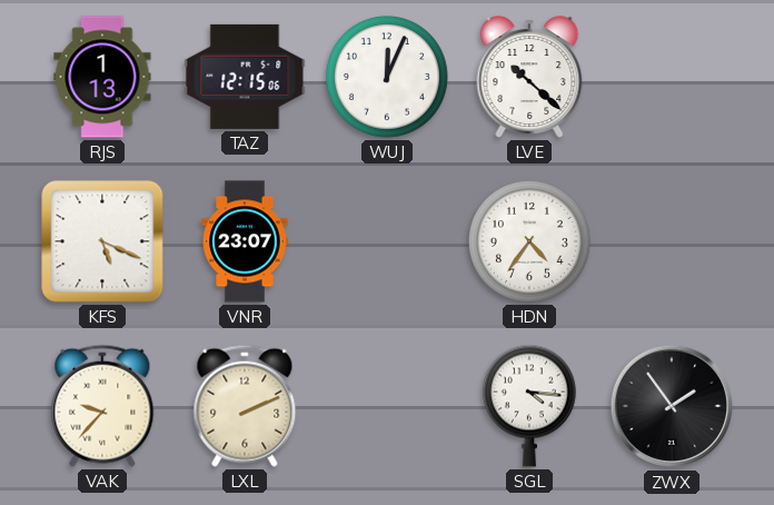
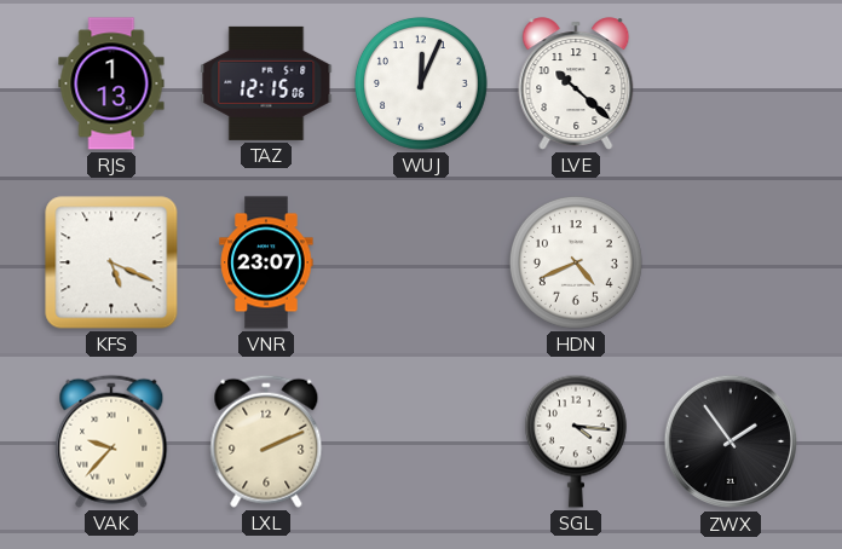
HDN: 4:36 -> 4:41
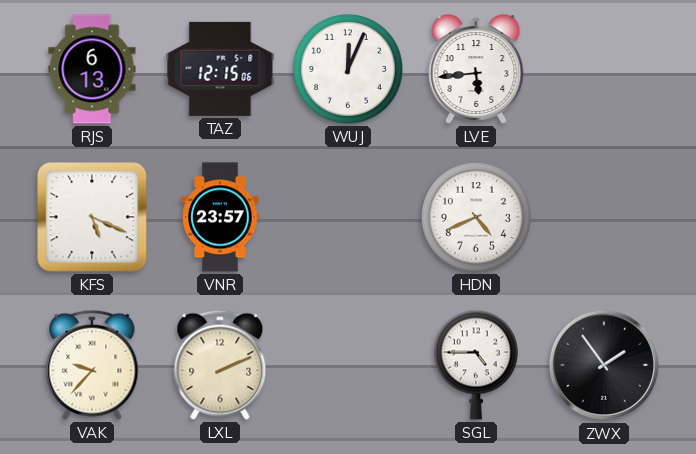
RJS: 1:13 -> 6:13
LVE: 10:22 -> 5:44
VNR: 23:07 -> 23:57
SGL: 4:16 -> 4:45
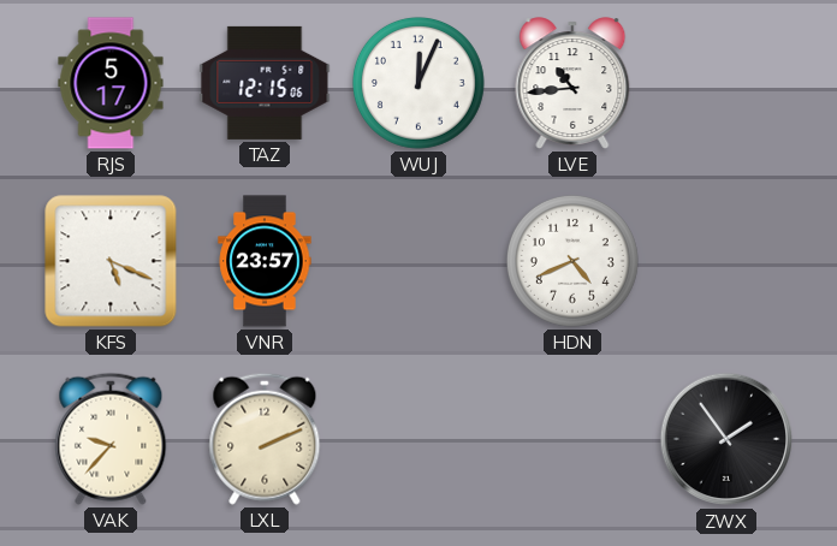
RJS: 6:13 -> 5:17
LVE: 5:44 -> 10:44
SGL: 4:45 -> none
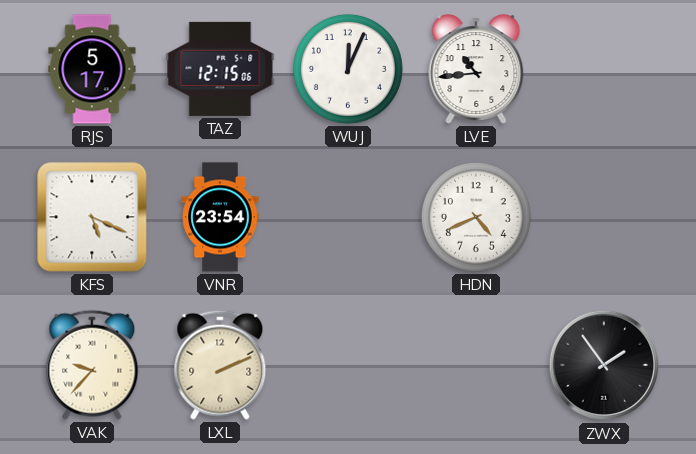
VNR: 23:57 -> 23:54
